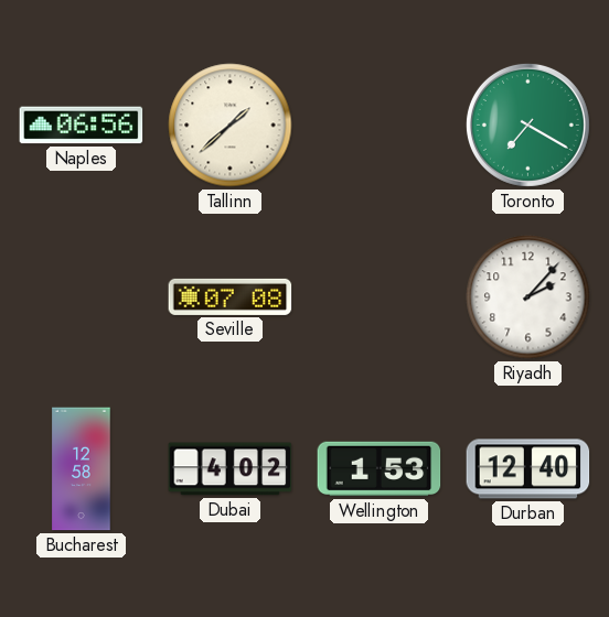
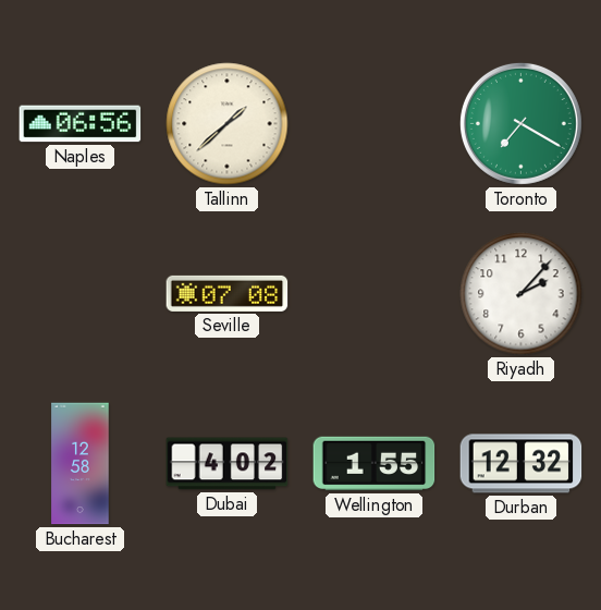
Wellington: 1:53 -> 1:55
Durban: 12:40 -> 12:32
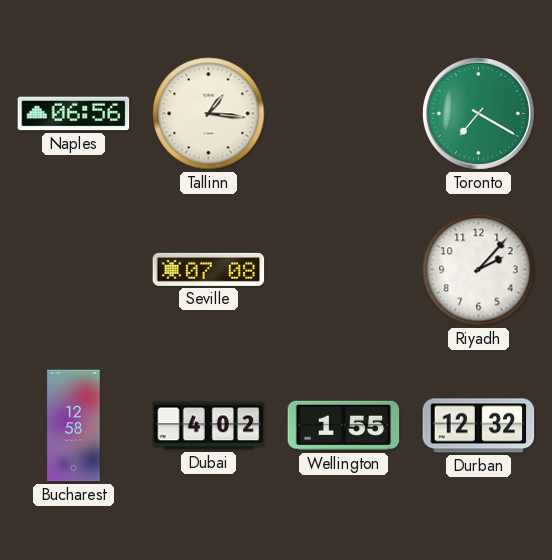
Tallinn: 1:38 -> 1:16
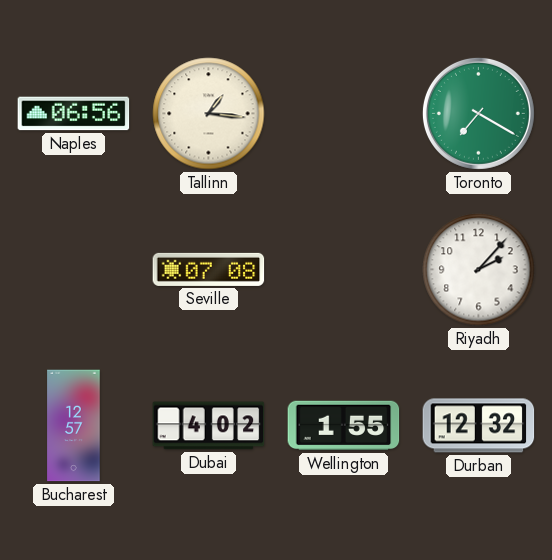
Bucharest: 12:58 -> 12:57
